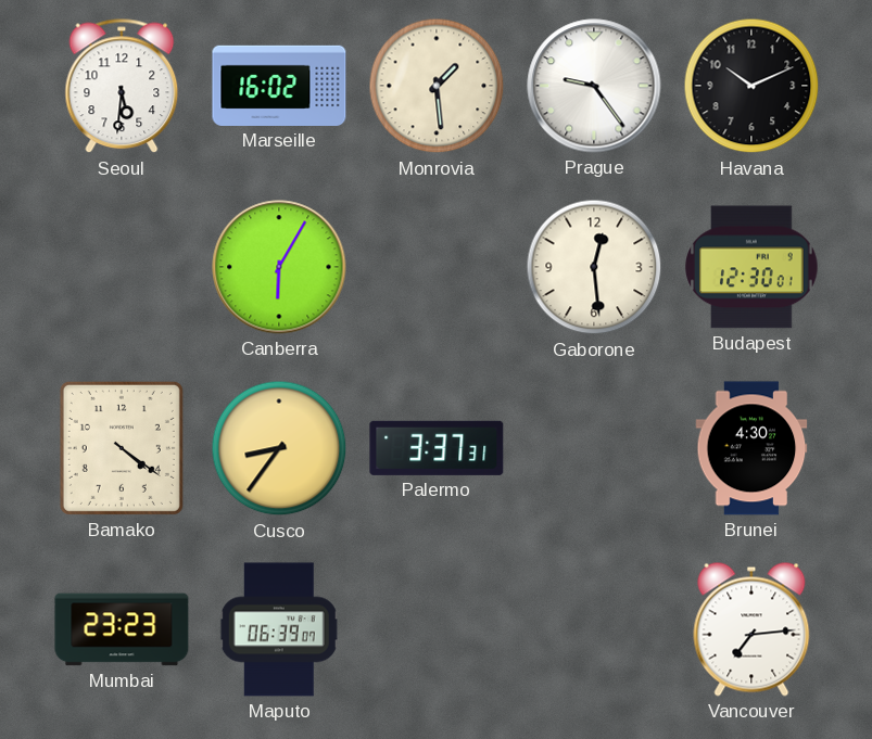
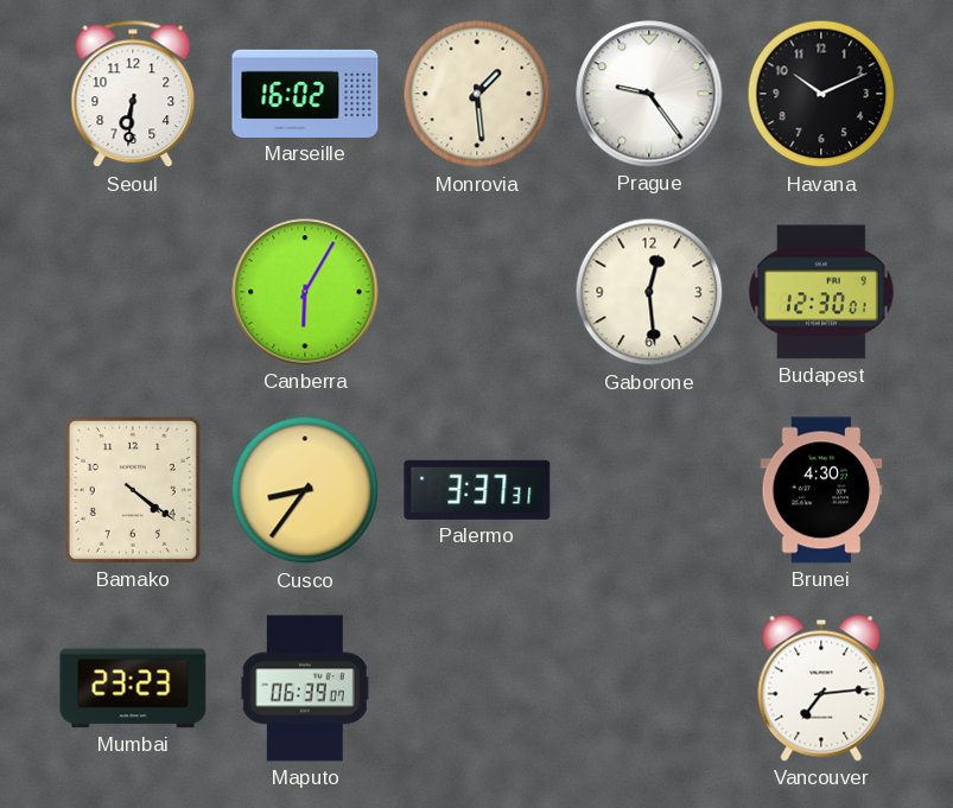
Seoul: 5:31 -> 6:31
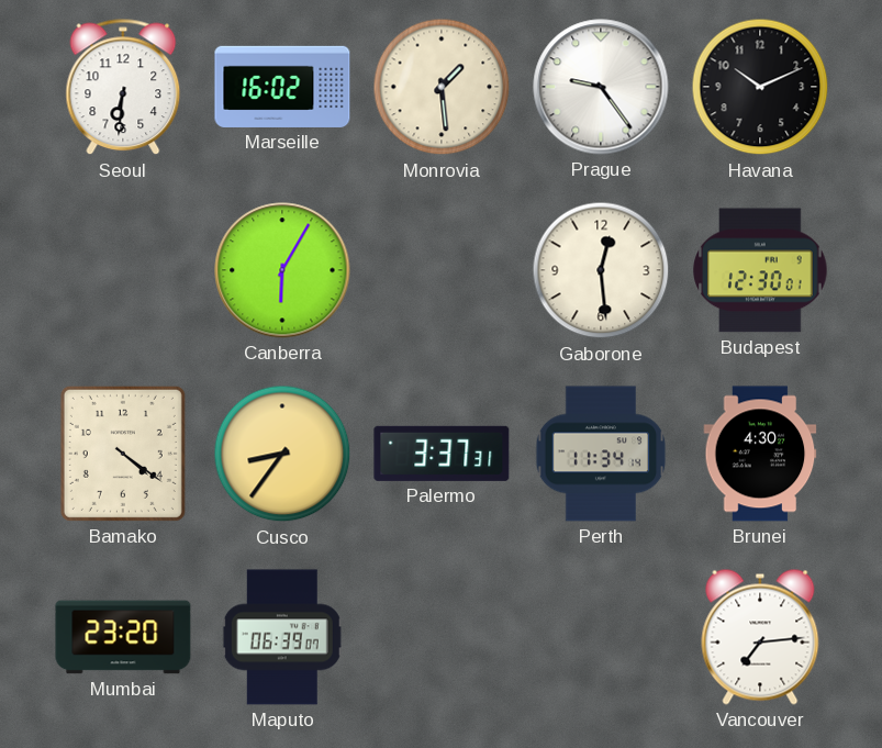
Perth: none -> 11:34
Mumbai: 23:23 -> 23:20
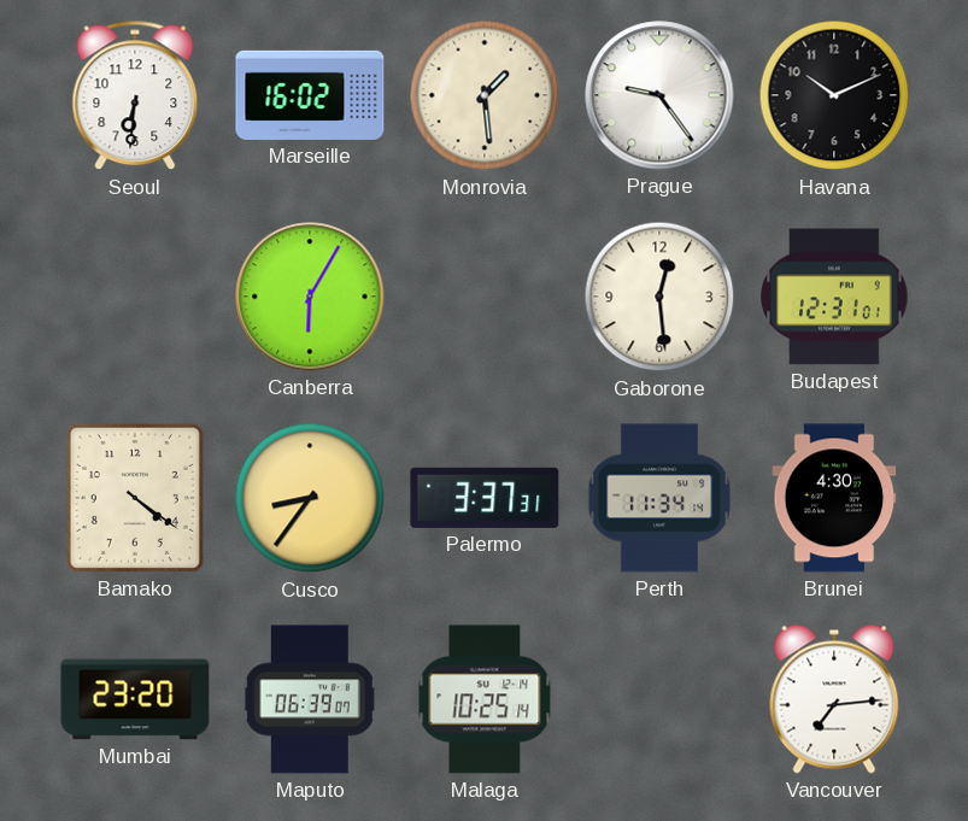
Budapest: 12:30 -> 12:31
Malaga: none -> 10:25
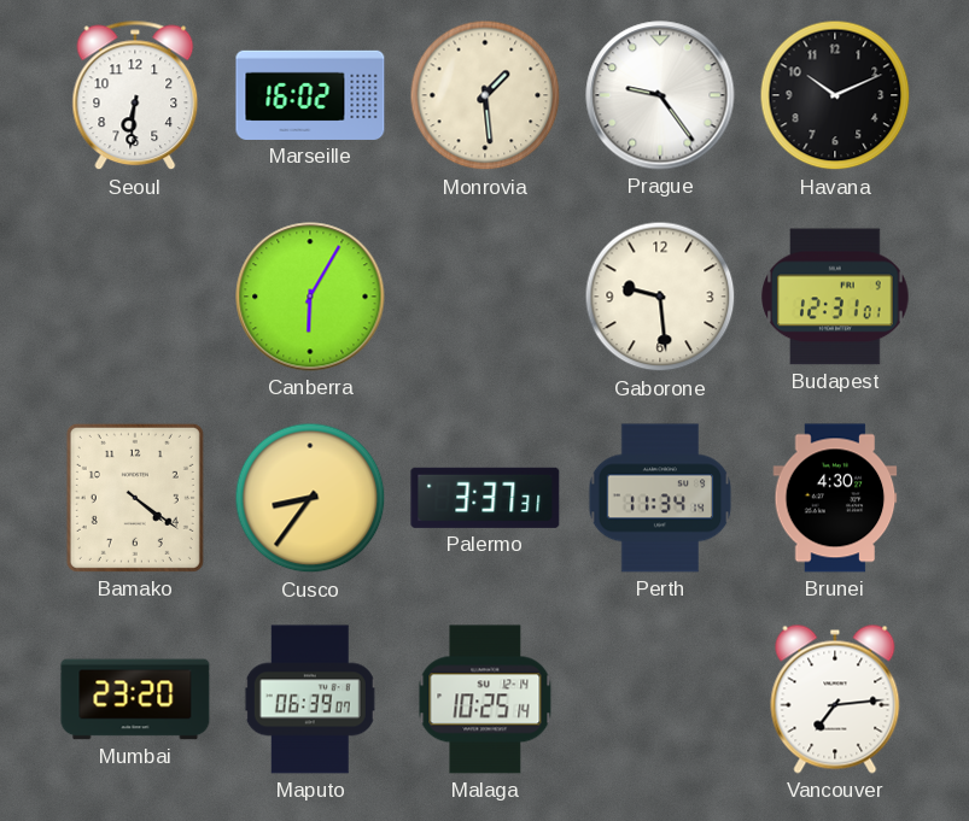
Gaborone: 12:29 -> 9:29
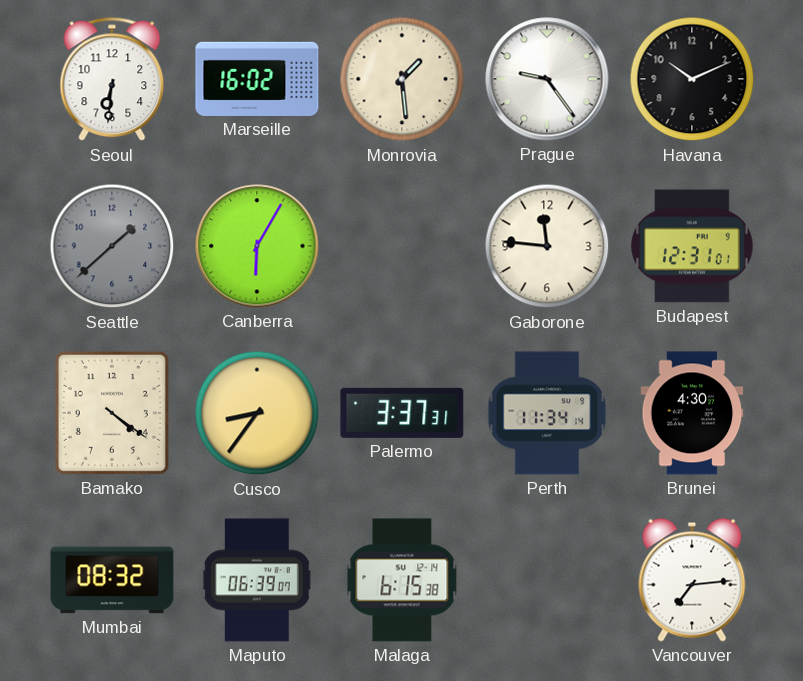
Seattle: none -> 1:38
Gaborone: 9:29 -> 11:46
Mumbai: 23:20 -> 08:32
Malaga: 10:25 -> 6:15
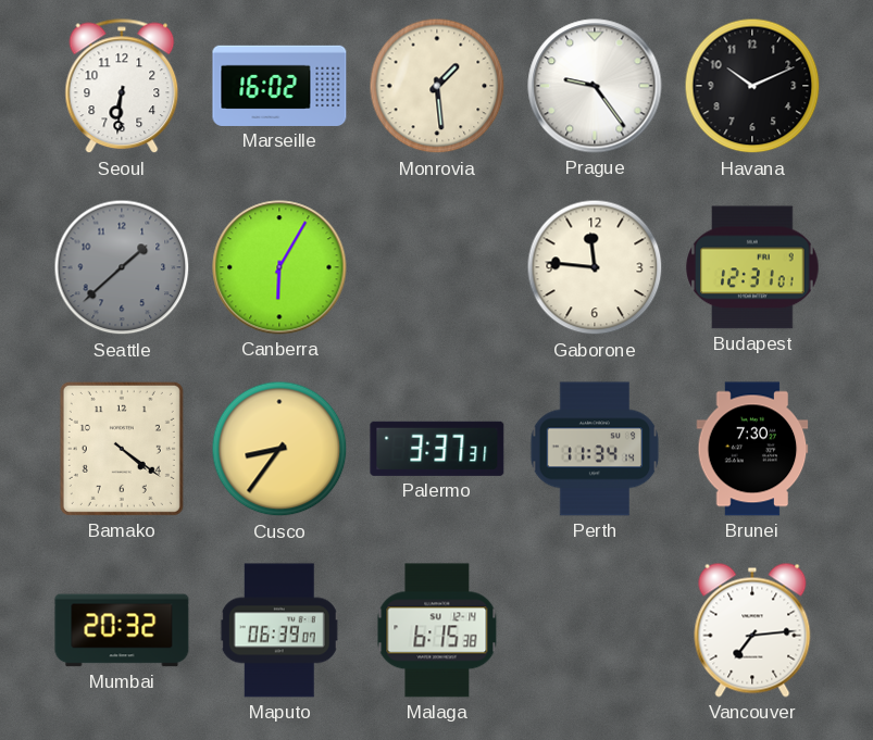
Brunei: 4:30 -> 7:30
Mumbai: 08:32 -> 20:32
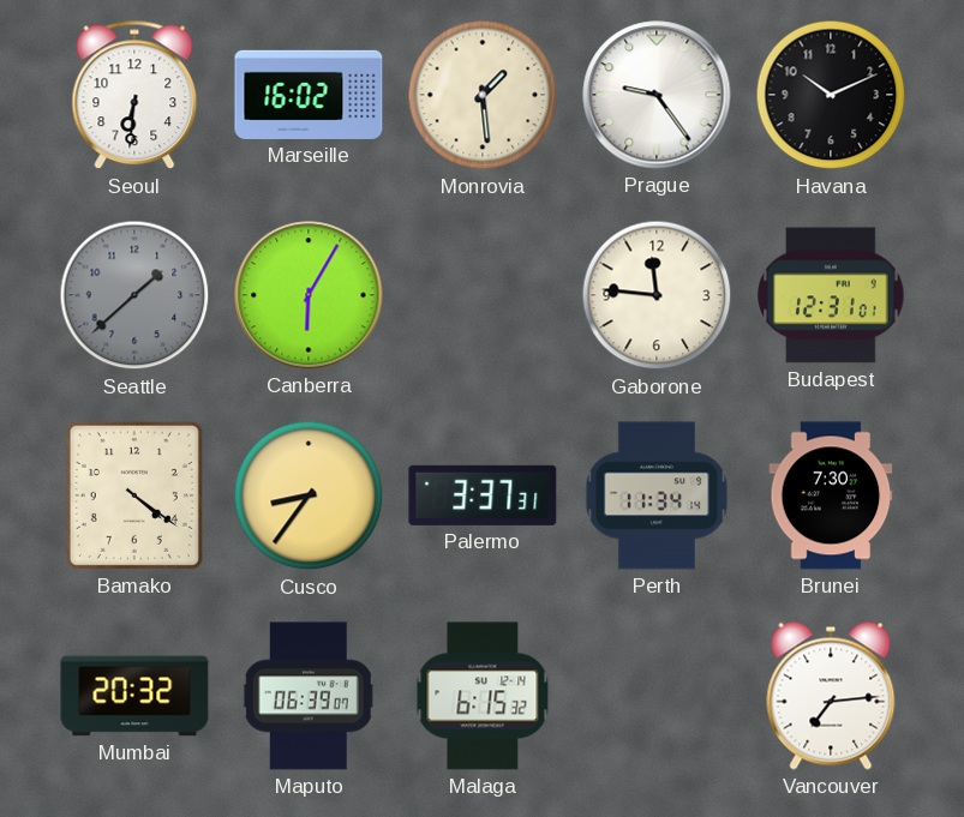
Malaga: 6:15:38 -> 6:15:32
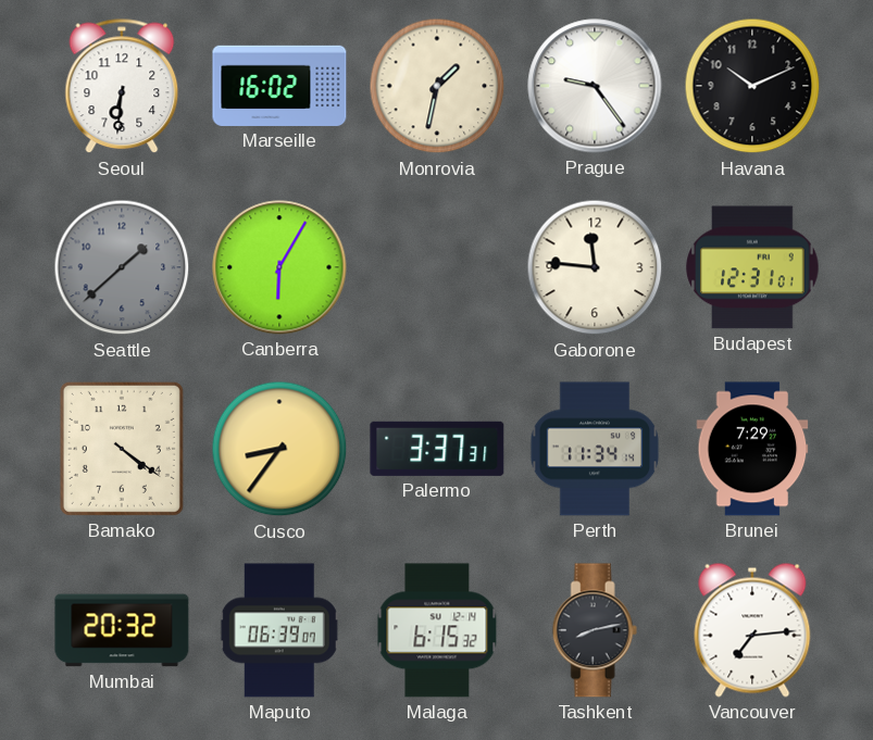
Monrovia: 1:29 -> 1:32
Brunei: 7:30 -> 7:29
Tashkent: none -> 8:13
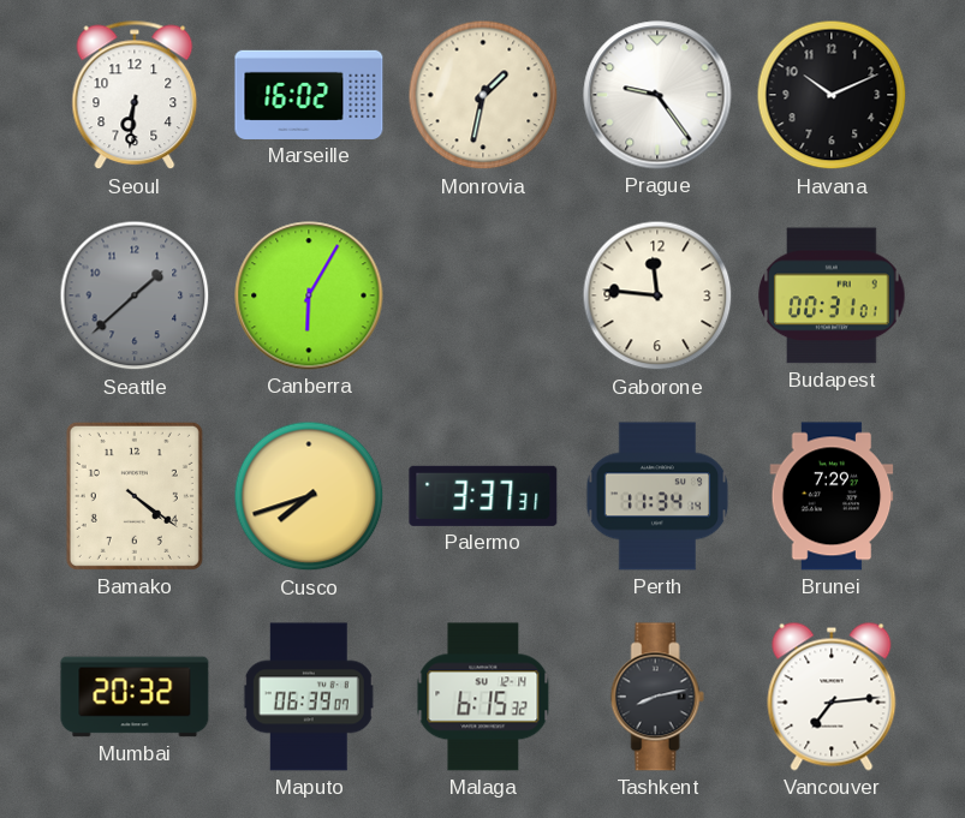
Budapest: 12:31 -> 00:31
Cusco: 8:36 -> 7:42
